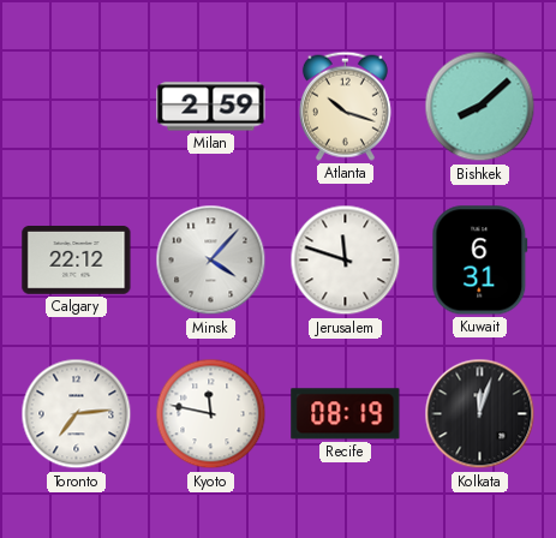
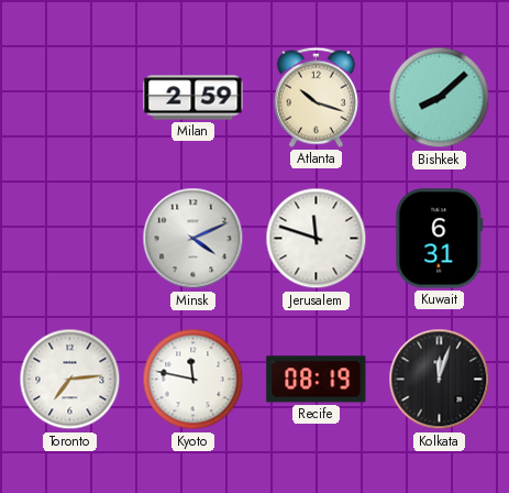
Calgary: 22:12 -> none
Minsk: 4:07 -> 4:11
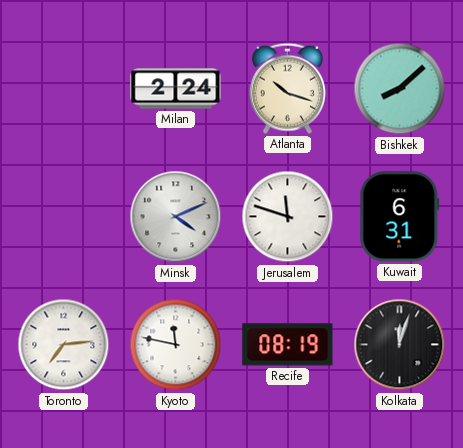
Milan: 2:59 -> 2:24
